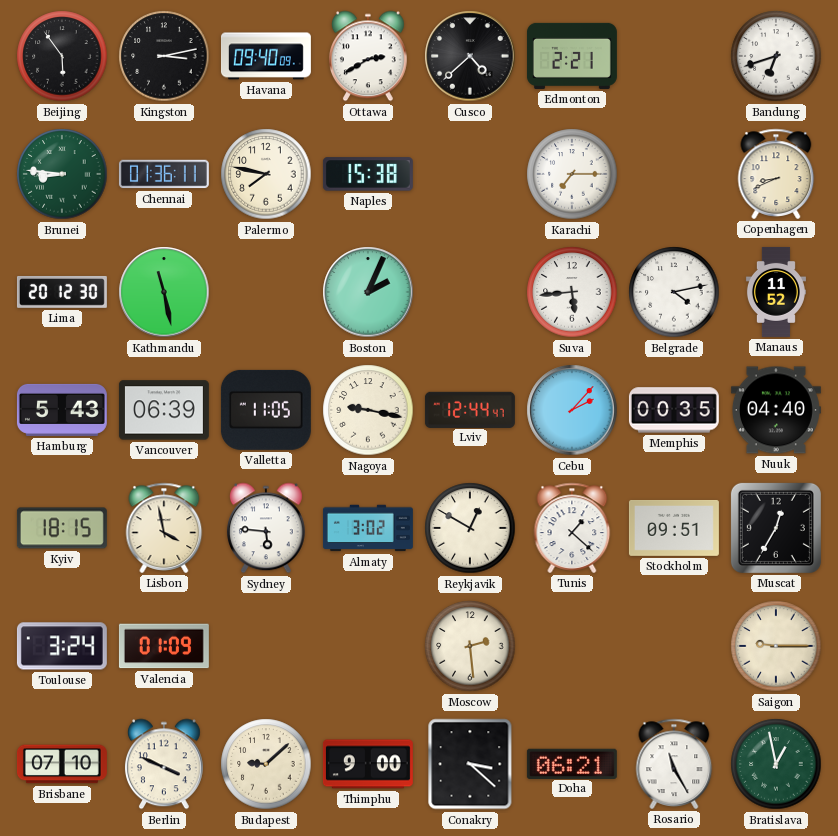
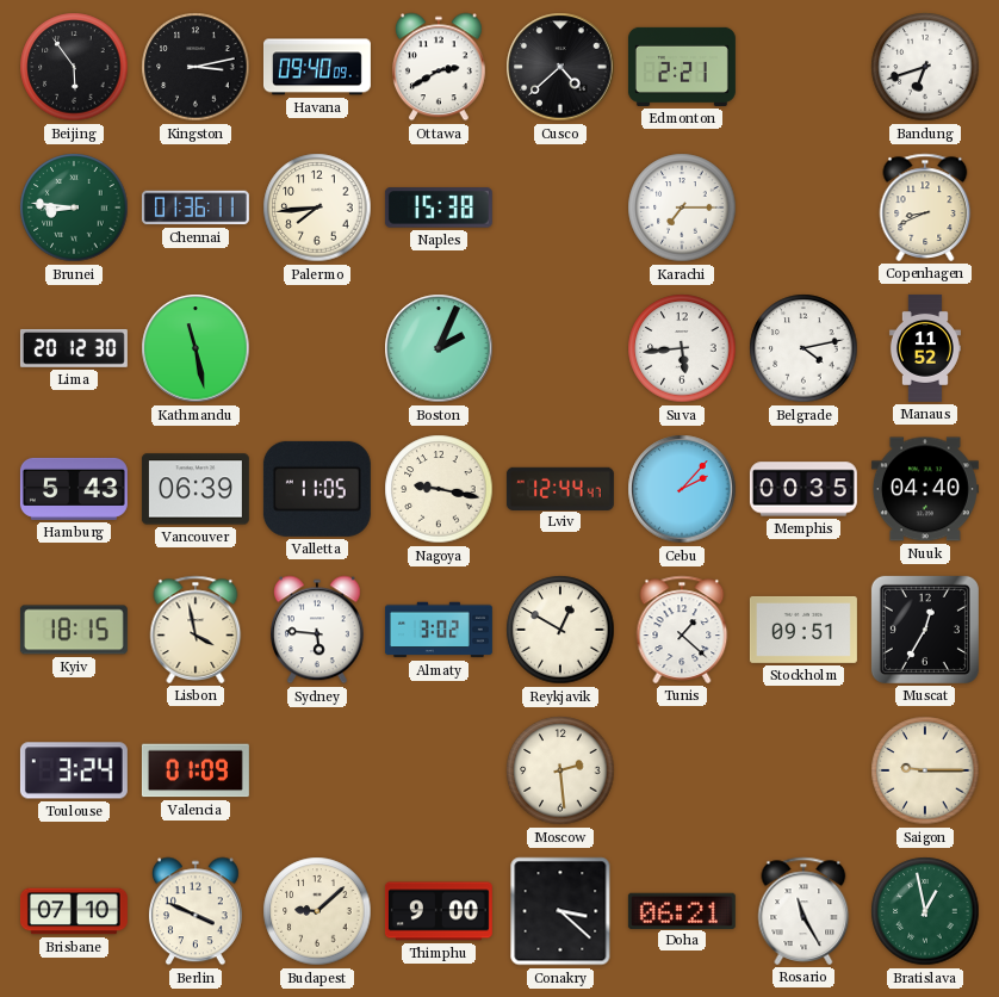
Palermo: 7:47 -> 7:44
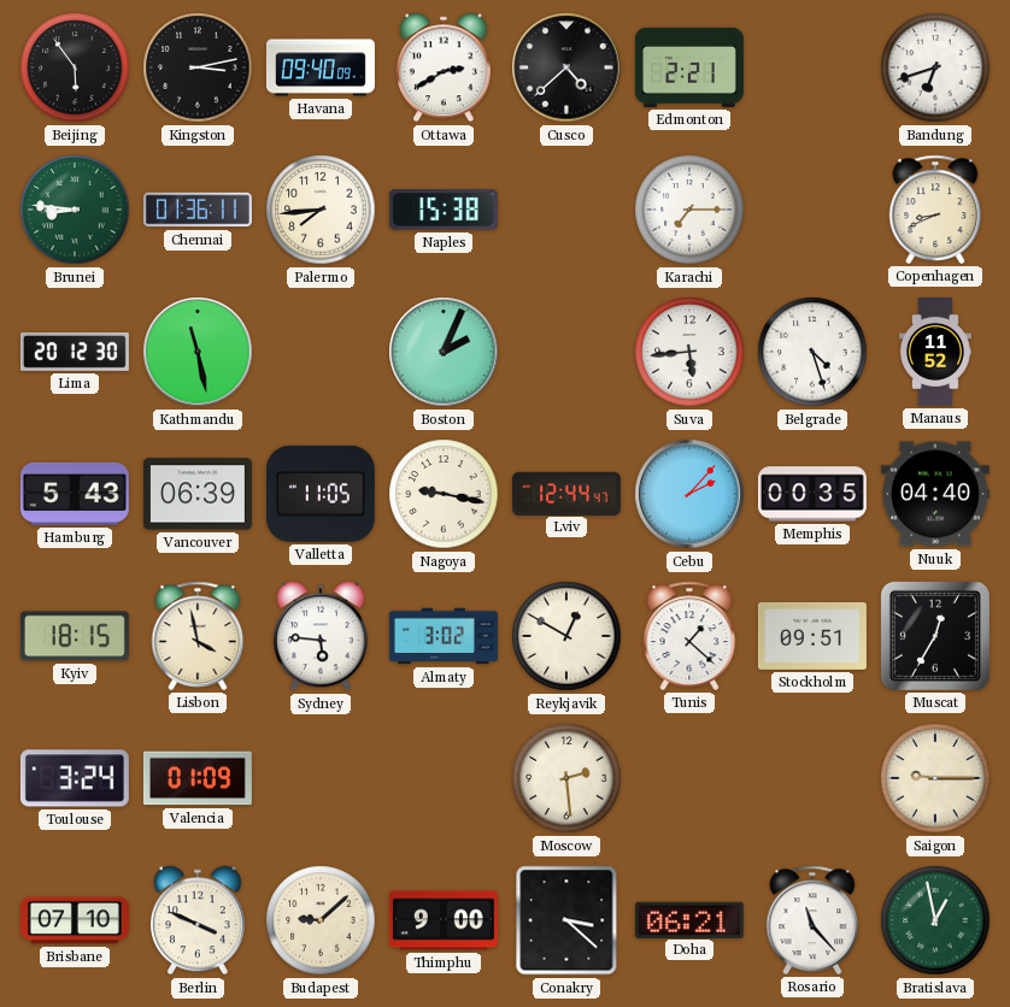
Belgrade: 4:13 -> 4:27
Rosario: 11:25 -> 11:23
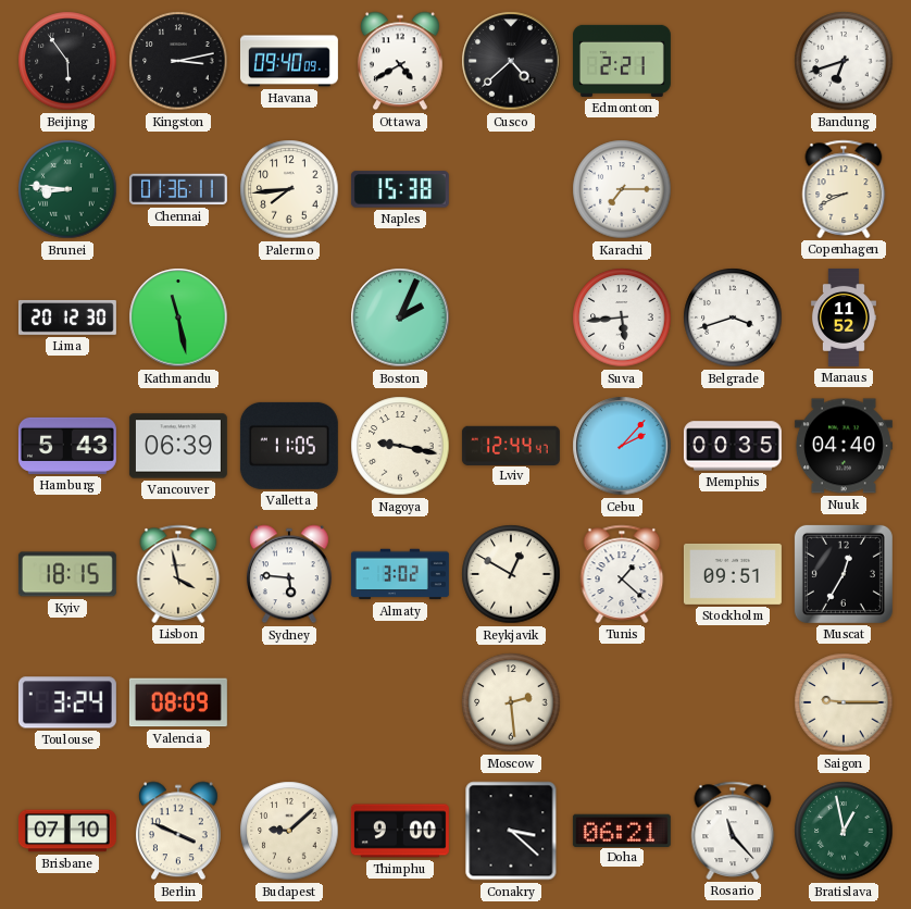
Ottawa: 2:40 -> 4:40
Belgrade: 4:27 -> 3:42
Valencia: 01:09 -> 08:09
